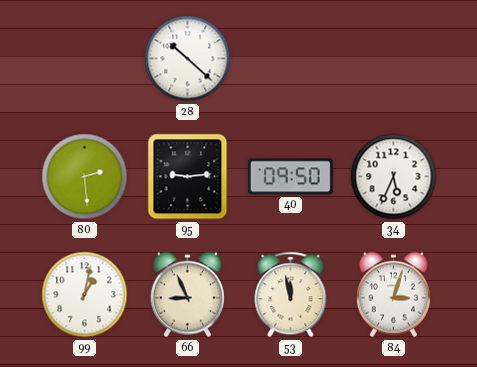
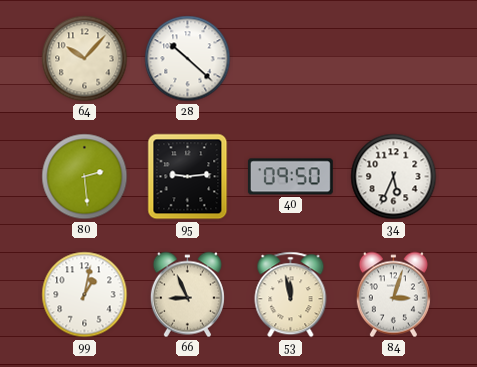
64: none -> 10:07
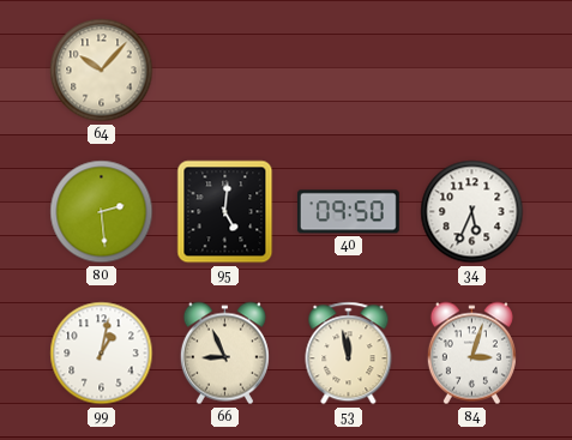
28: 10:22 -> none
95: 9:14 -> 5:01
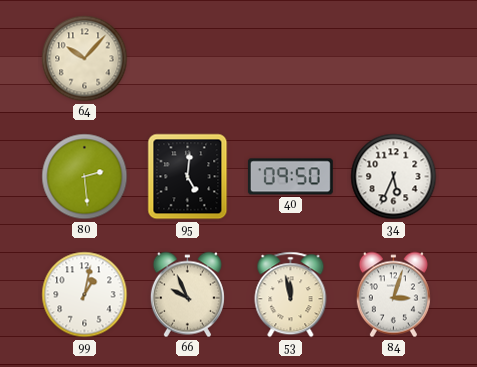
66: 8:56 -> 9:56
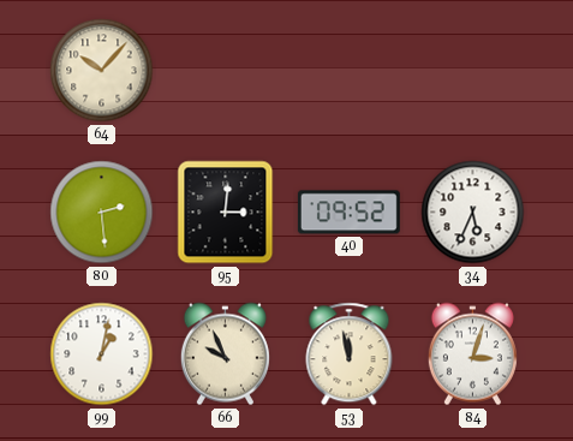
95: 5:01 -> 3:01
40: 09:50 -> 09:52
